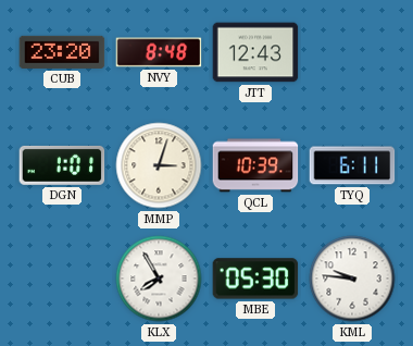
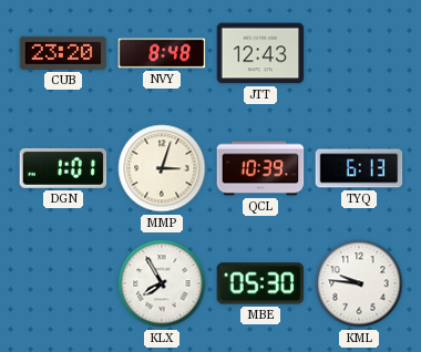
TYQ: 6:11 -> 6:13
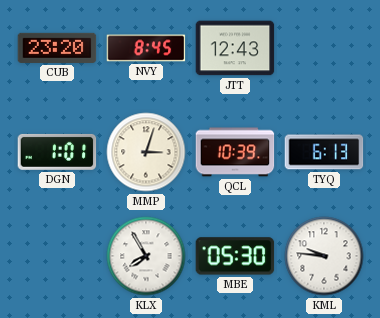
NVY: 8:48 -> 8:45
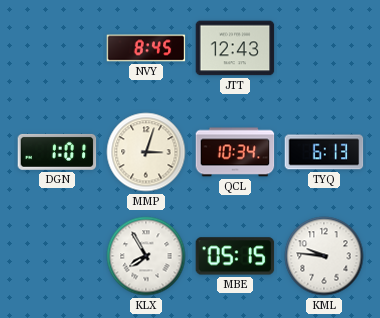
CUB: 23:20 -> none
QCL: 10:39 -> 10:34
MBE: 05:30 -> 05:15
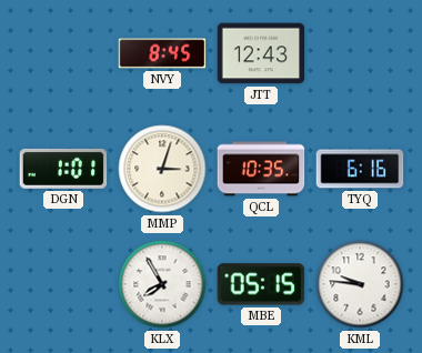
QCL: 10:34 -> 10:35
TYQ: 6:13 -> 6:16
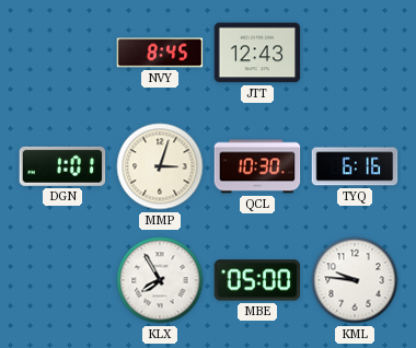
QCL: 10:35 -> 10:30
MBE: 05:15 -> 05:00
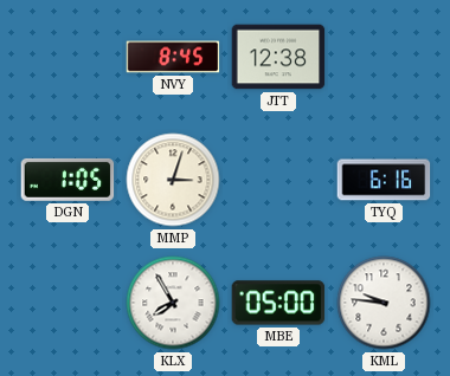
JTT: 12:43 -> 12:38
DGN: 1:01 -> 1:05
QCL: 10:30 -> none
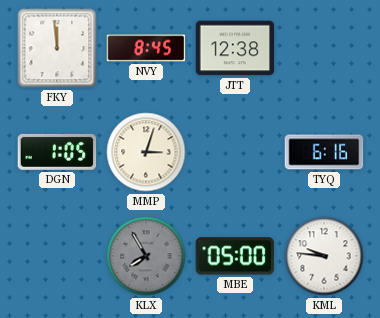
FKY: none -> 11:59
KLX dial: white -> grey
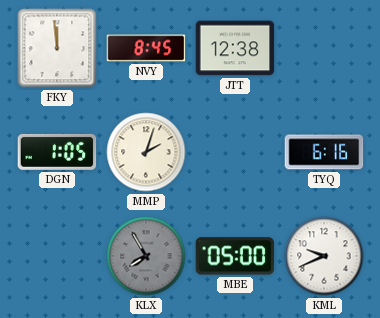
MMP: 3:03 -> 2:03
KML: 9:46 -> 9:41
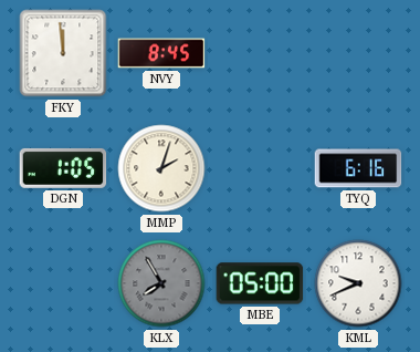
JTT: 12:38 -> none
